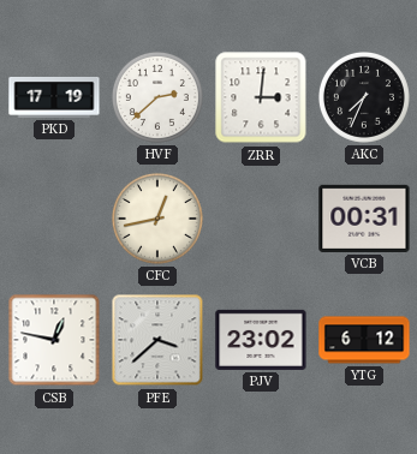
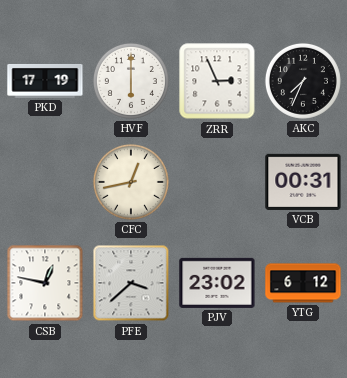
HVF: 2:38 -> 6:00
ZRR: 3:01 -> 2:56
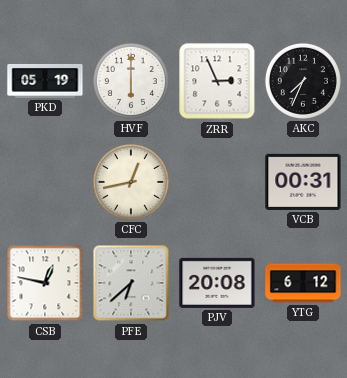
PKD: 17:19 -> 05:19
PFE: 3:38 -> 6:38
PJV: 23:02 -> 20:08
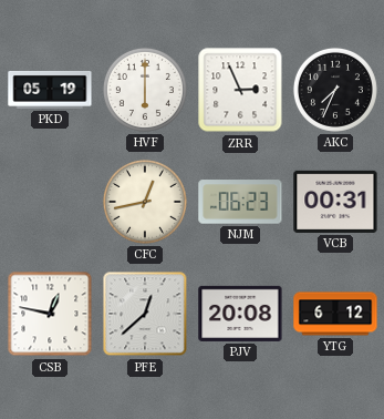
NJM: none -> 06:23
PFE: 6:38 -> 12:38
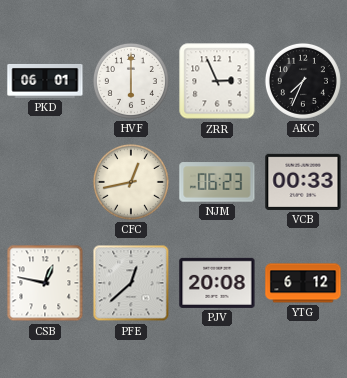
PKD: 05:19 -> 06:01
VCB: 00:31 -> 00:33
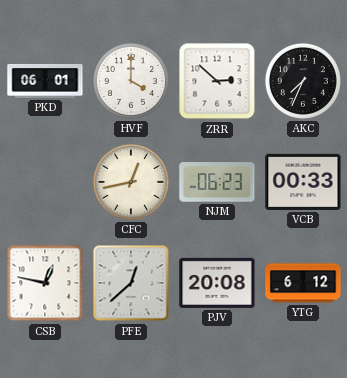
HVF: 6:00 -> 4:00
ZRR: 2:56 -> 2:52
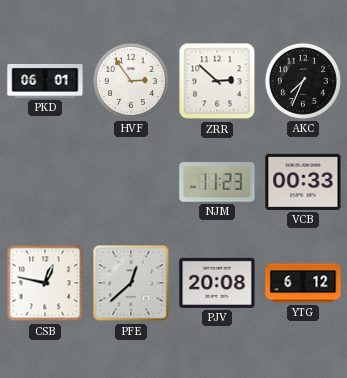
HVF: 4:00 -> 2:54
CFC: 12:43 -> none
NJM: 06:23 -> 11:23
